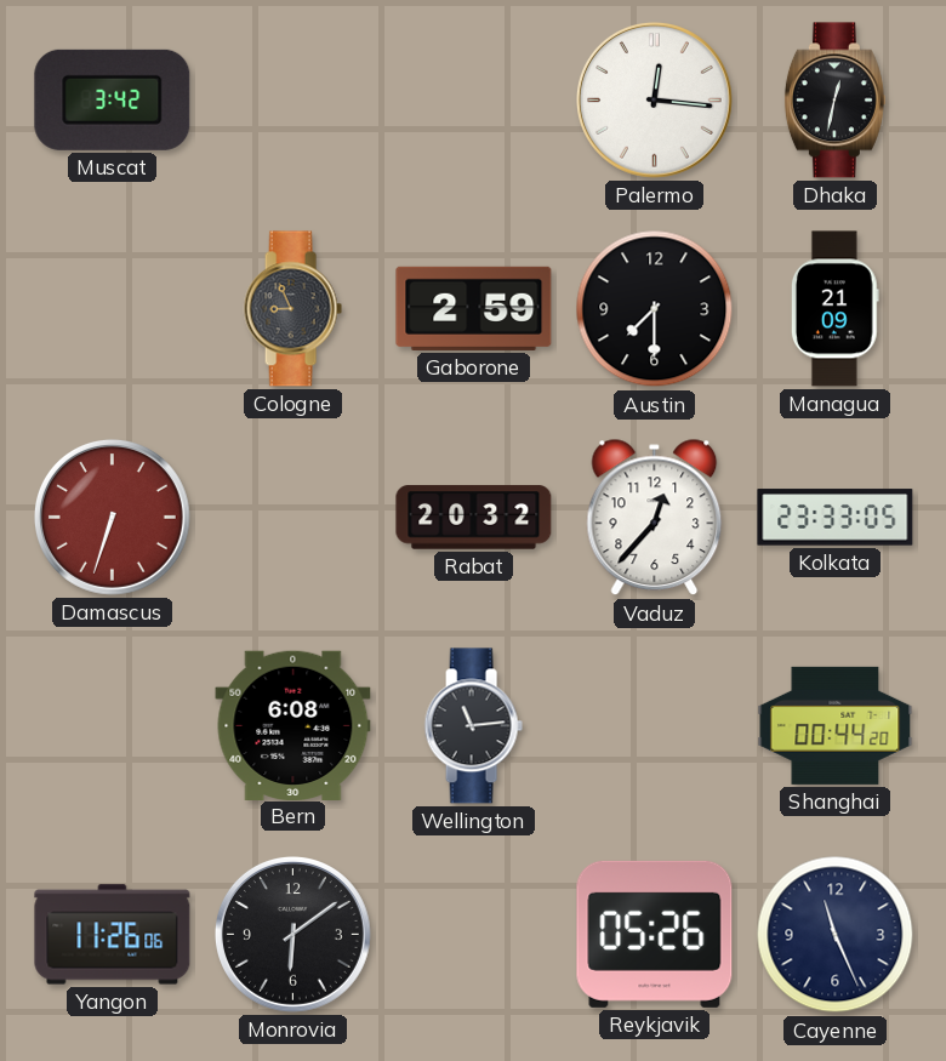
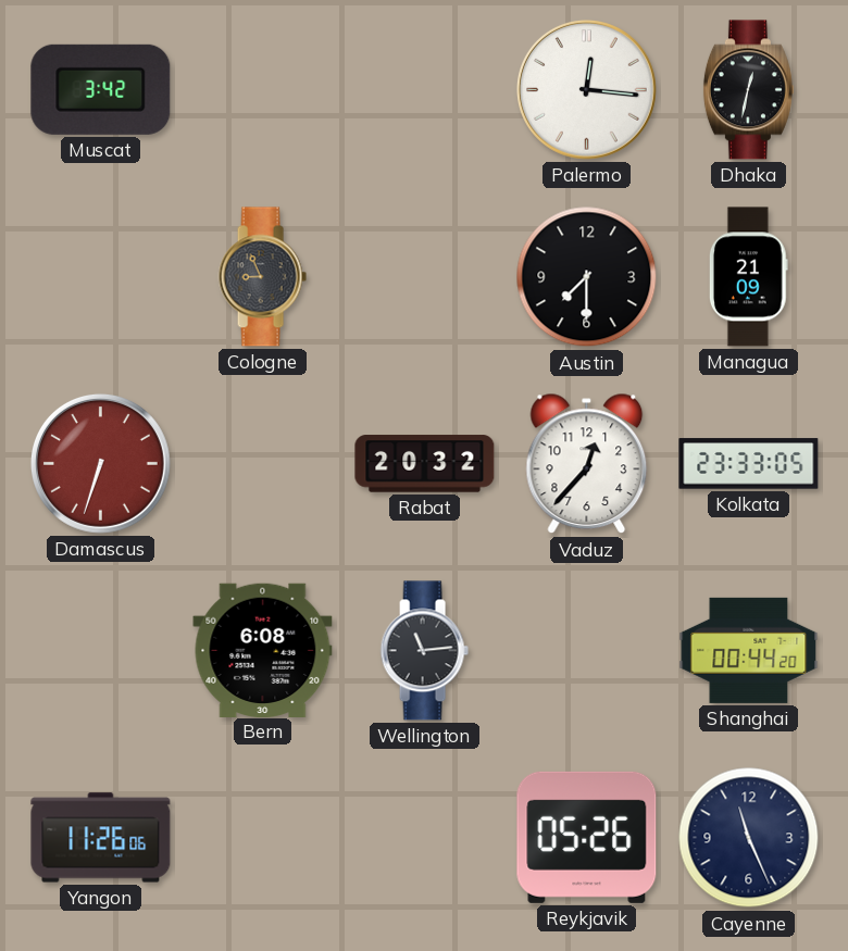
Gaborone: 2:59 -> none
Monrovia: 6:09 -> none
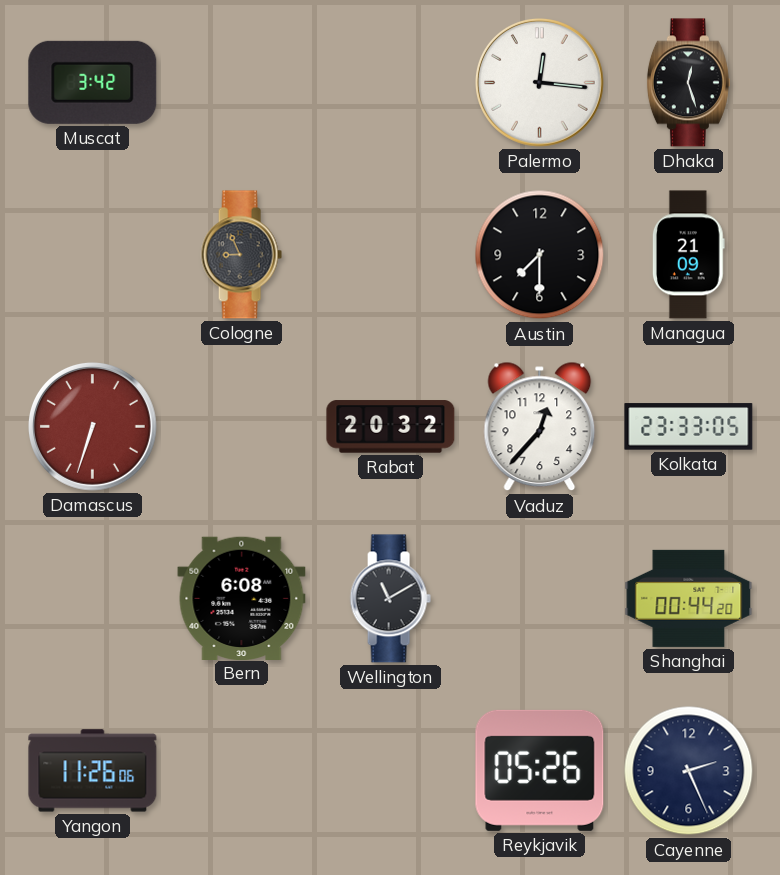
Dhaka: 12:32 -> 12:27
Wellington: 11:14 -> 11:10
Cayenne: 11:26 -> 2:26
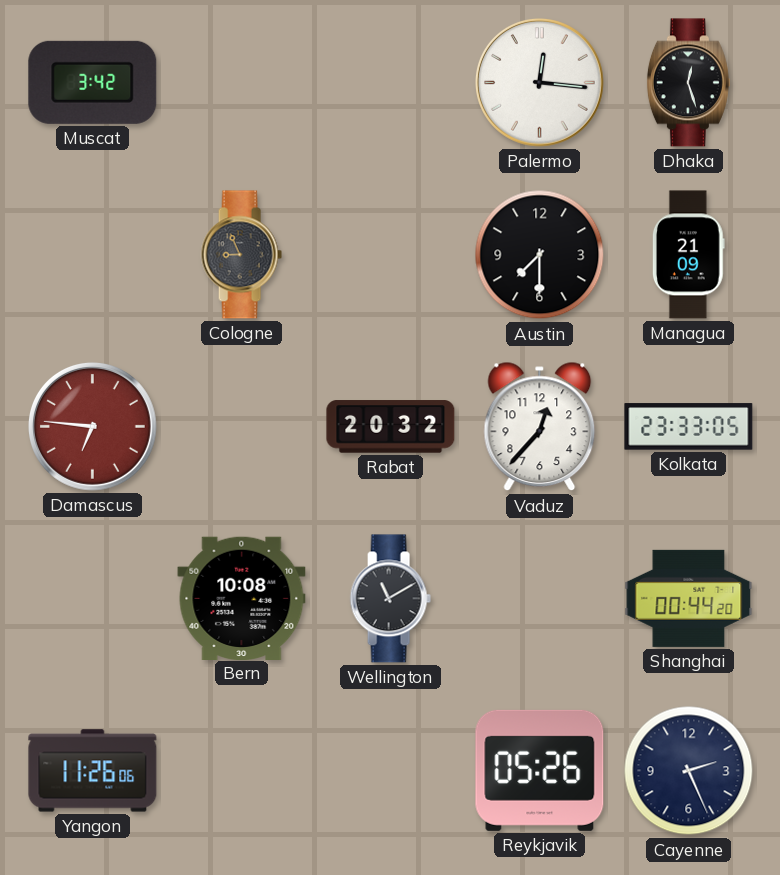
Damascus: 6:33 -> 6:46
Bern: 6:08 -> 10:08
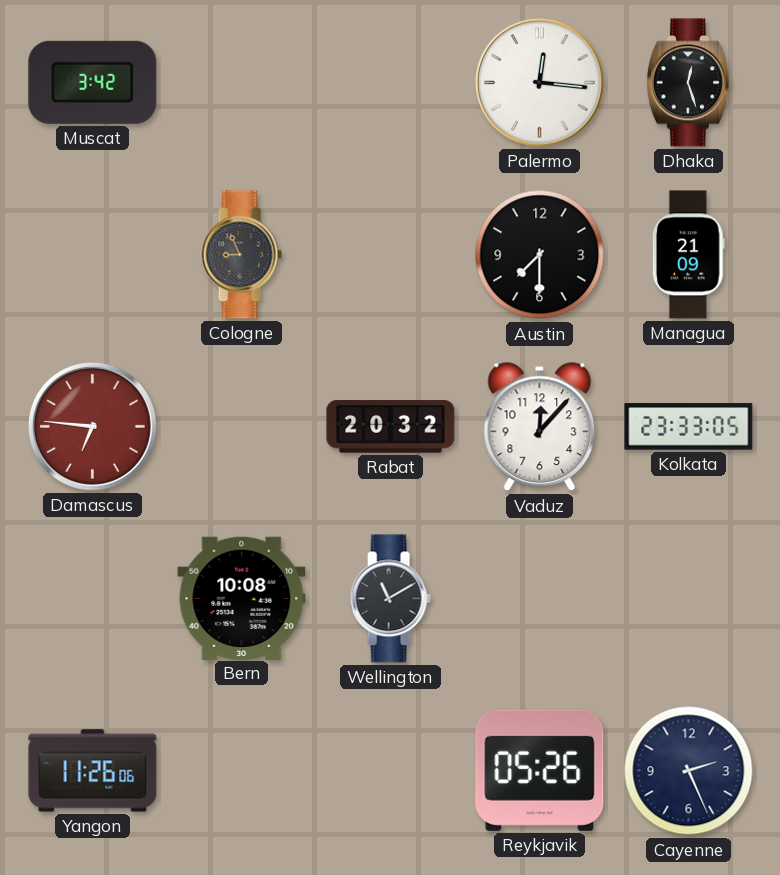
Vaduz: 12:37 -> 12:07
Shanghai: 00:44 -> none
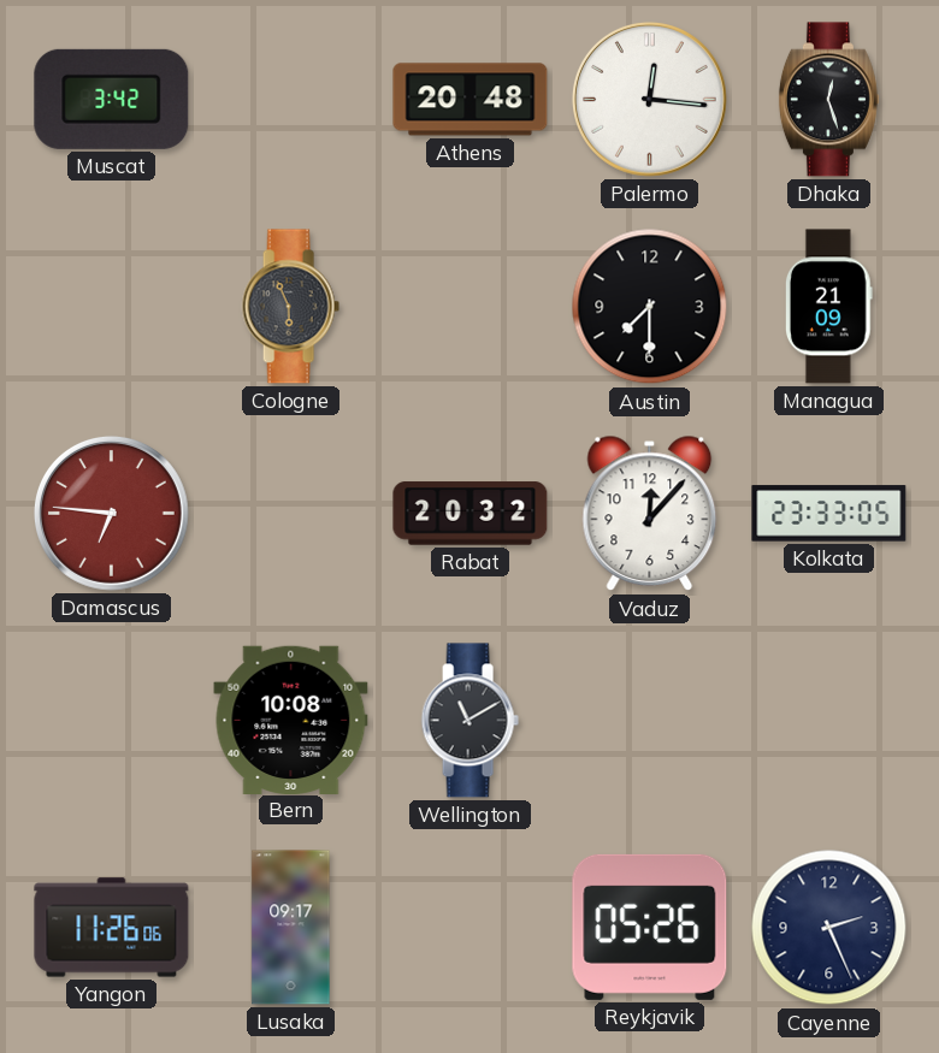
Athens: none -> 20:48
Cologne: 8:56 -> 5:56
Lusaka: none -> 09:17
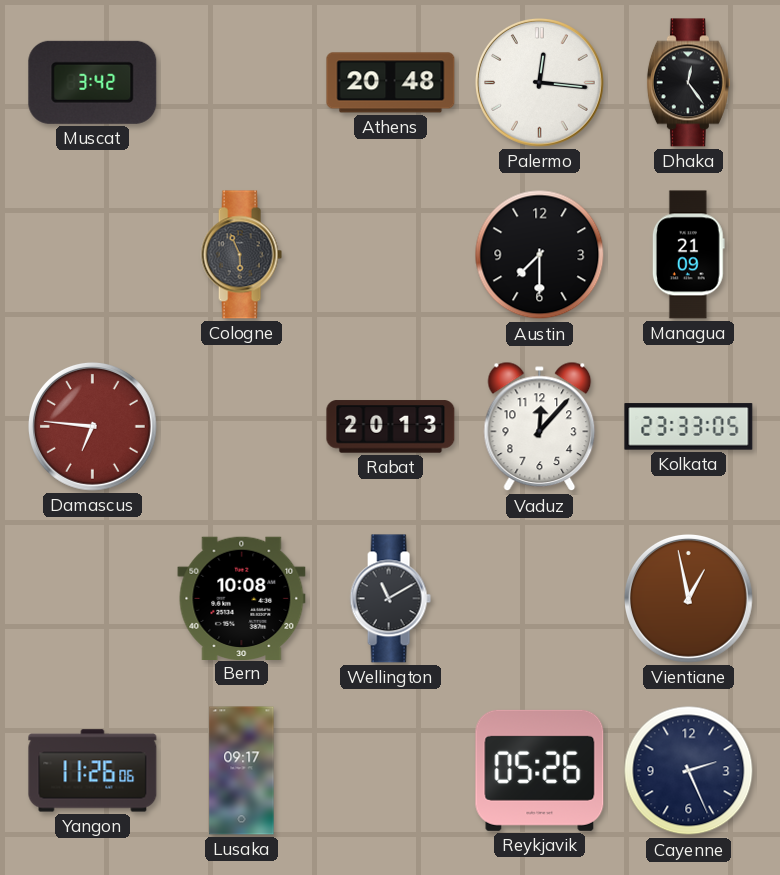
Dhaka: 12:27 -> 12:24
Rabat: 20:32 -> 20:13
Vientiane: none -> 12:58
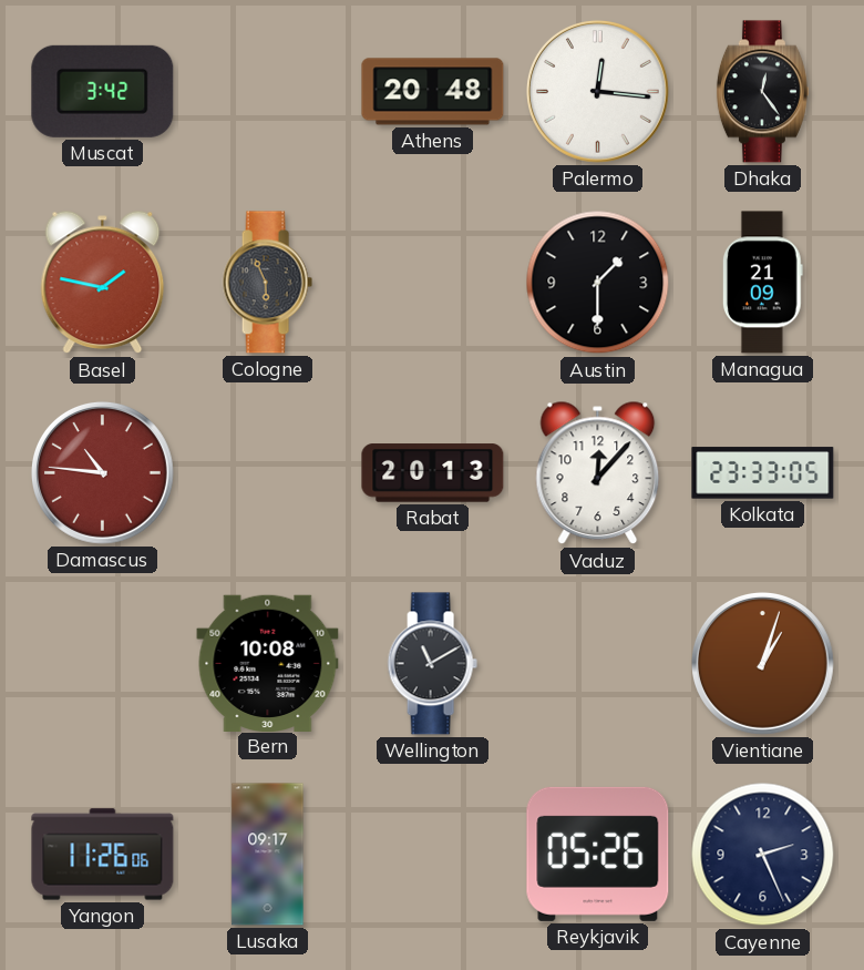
Basel: none -> 1:47
Austin: 7:30 -> 1:30
Damascus: 6:46 -> 10:46
Vientiane: 12:58 -> 1:03
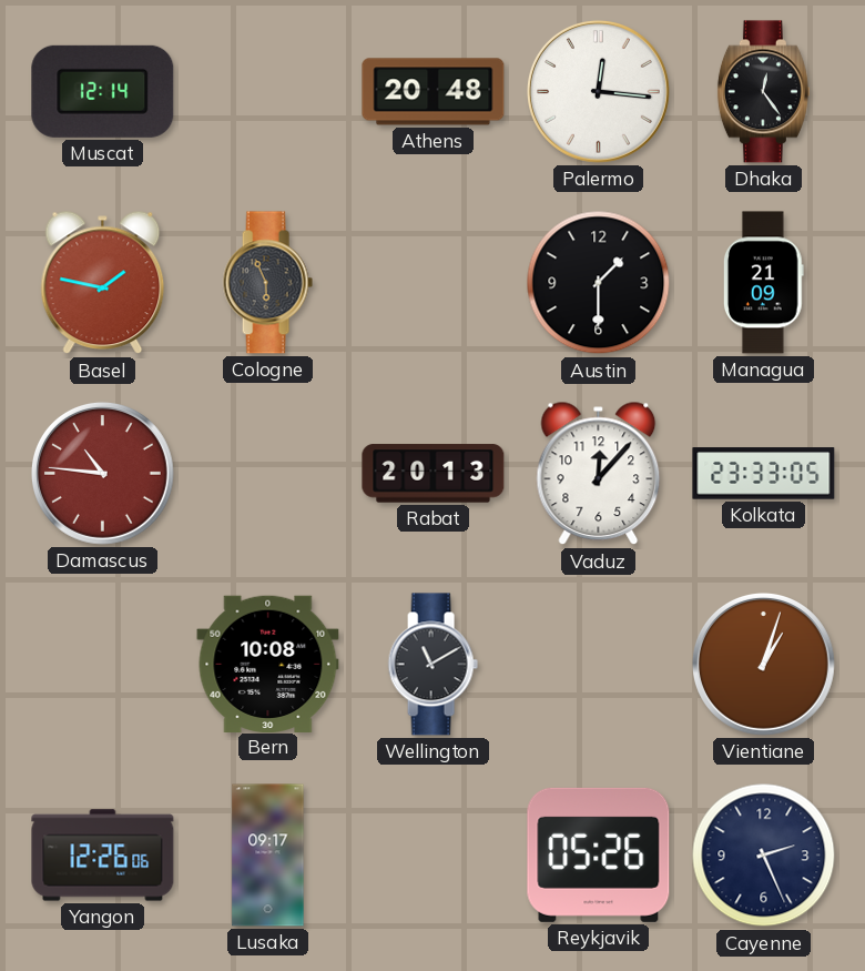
Muscat: 3:42 -> 12:14
Yangon: 11:26 -> 12:26
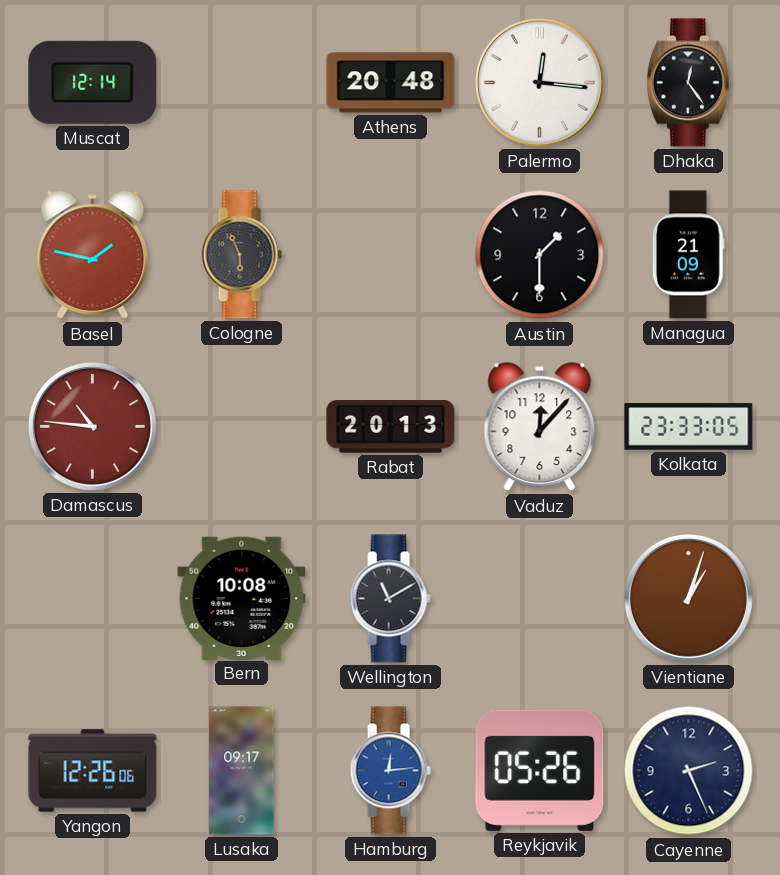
Hamburg: none -> 12:14
